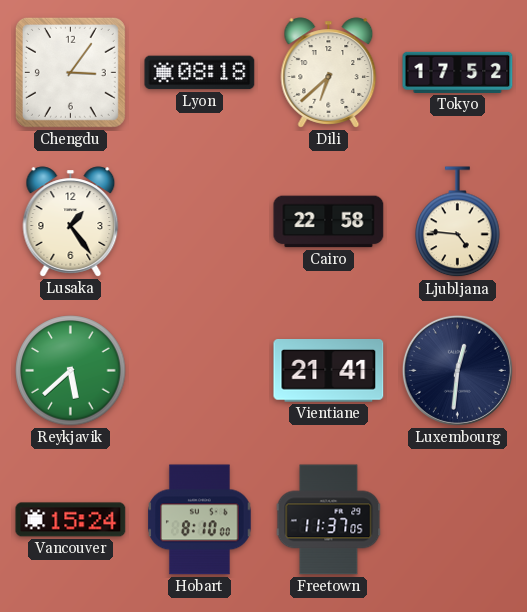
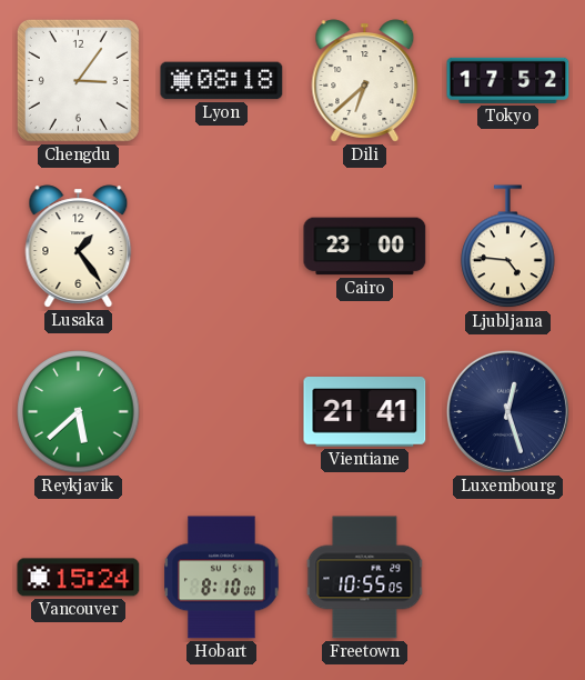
Cairo: 22:58 -> 23:00
Luxembourg: 12:31 -> 12:27
Freetown: 11:37 -> 10:55
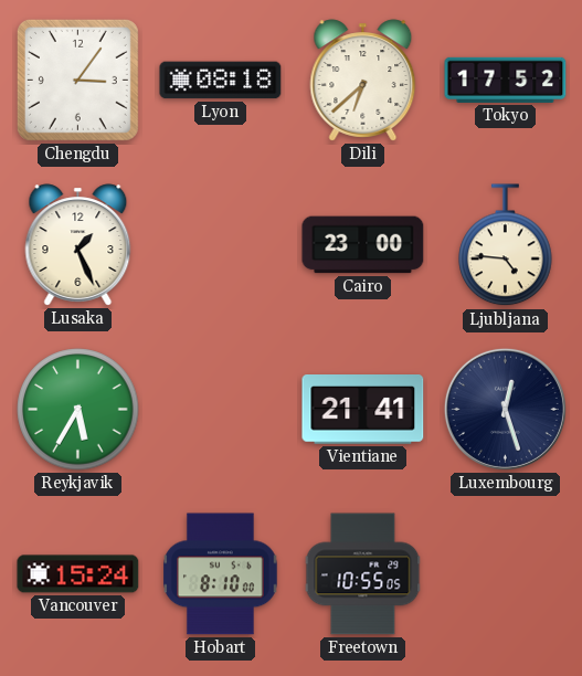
Lusaka: 1:24 -> 1:26
Reykjavik: 5:38 -> 5:35
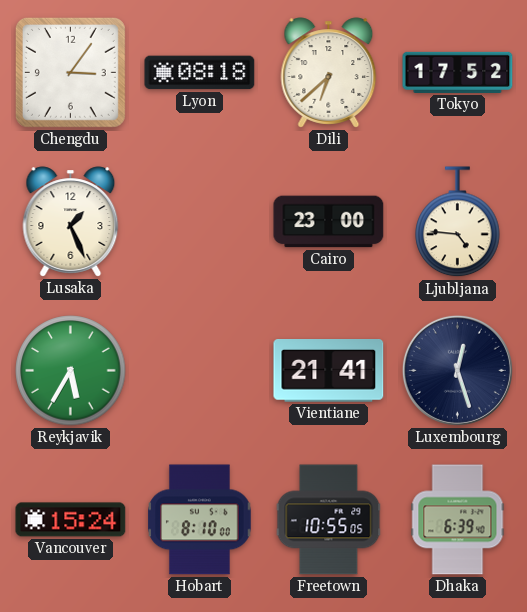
Dhaka: none -> 6:39
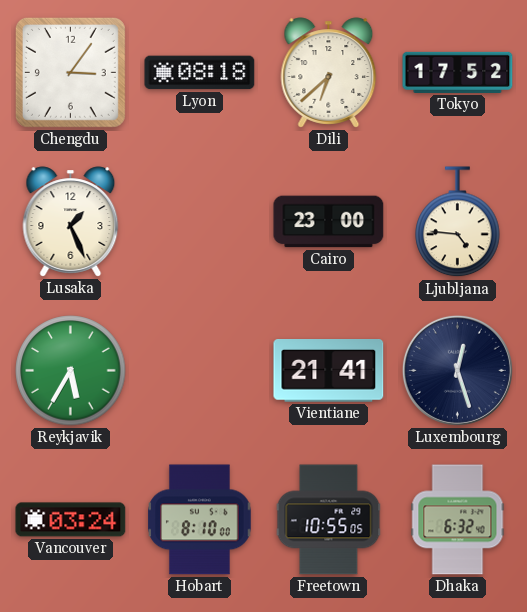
Vancouver: 15:24 -> 03:24
Dhaka: 6:39 -> 6:32
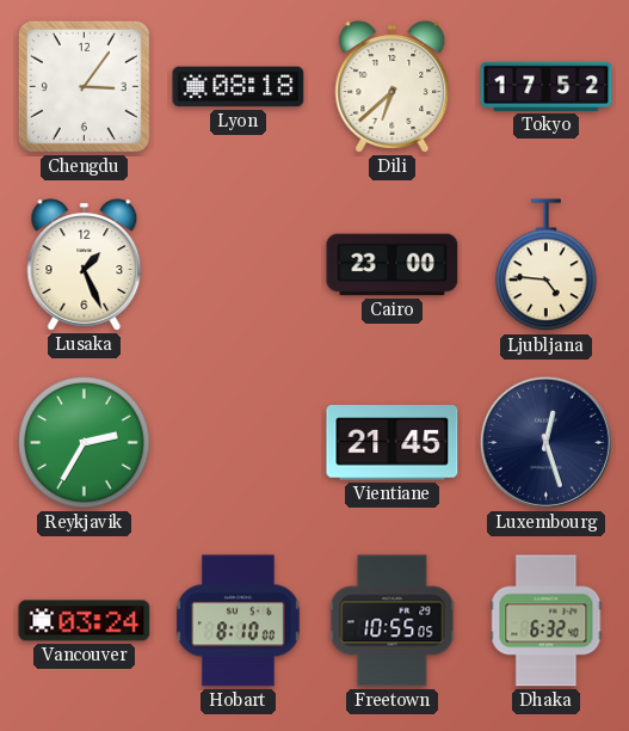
Reykjavik: 5:35 -> 2:35
Vientiane: 21:41 -> 21:45
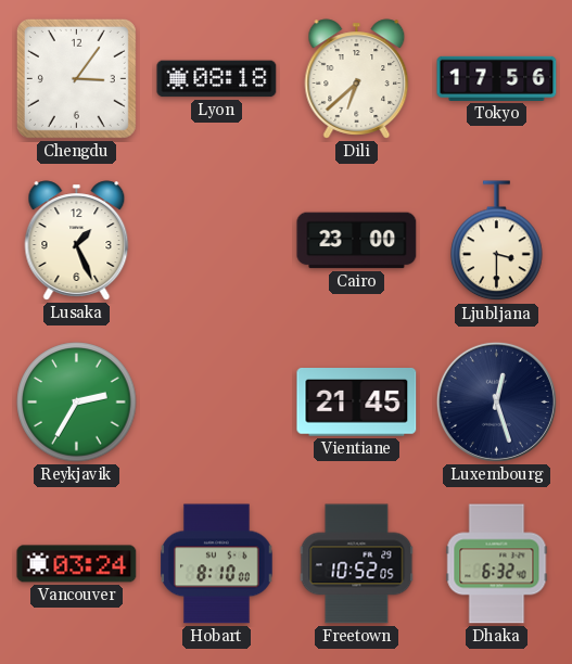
Tokyo: 17:52 -> 17:56
Ljubljana: 4:46 -> 3:30
Freetown: 10:55 -> 10:52
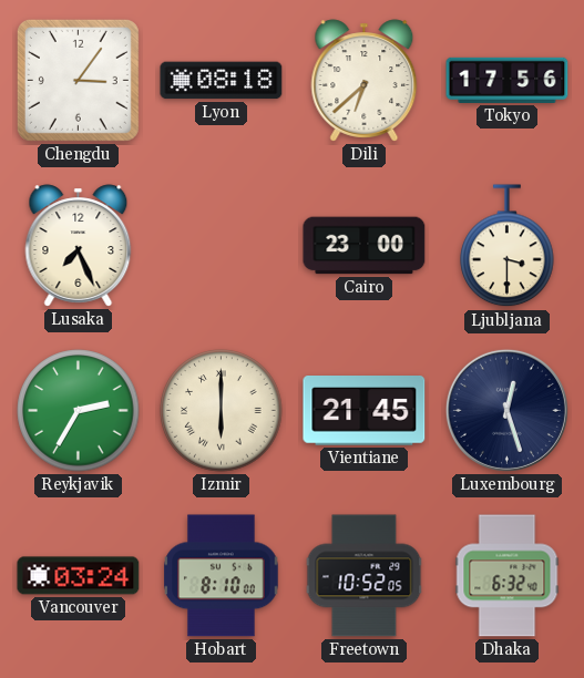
Lusaka: 1:26 -> 7:26
Izmir: none -> 6:00
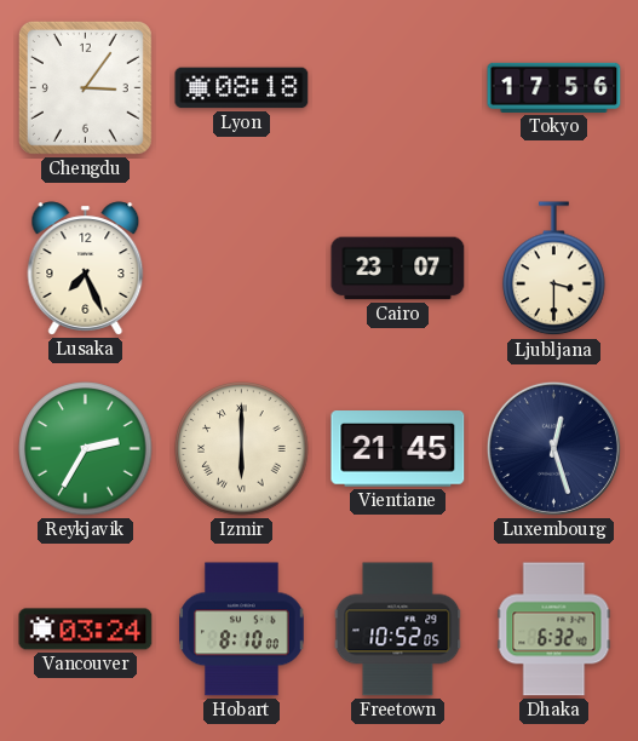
Dili: 6:38 -> none
Cairo: 23:00 -> 23:07
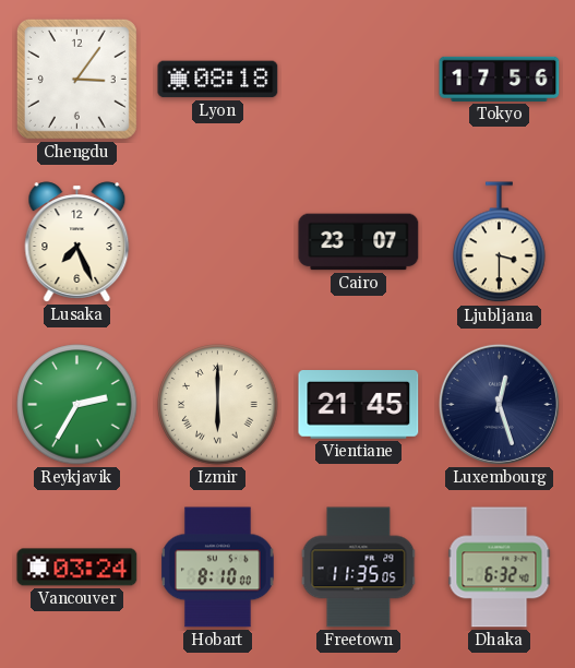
Freetown: 10:52 -> 11:35
